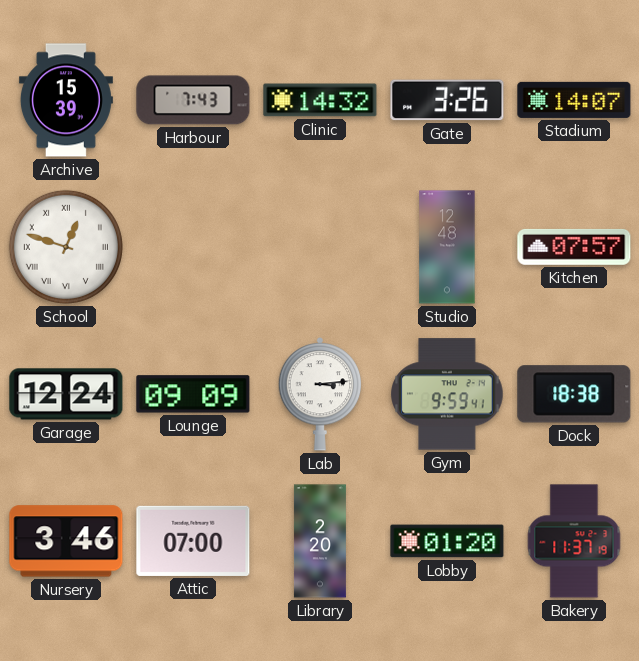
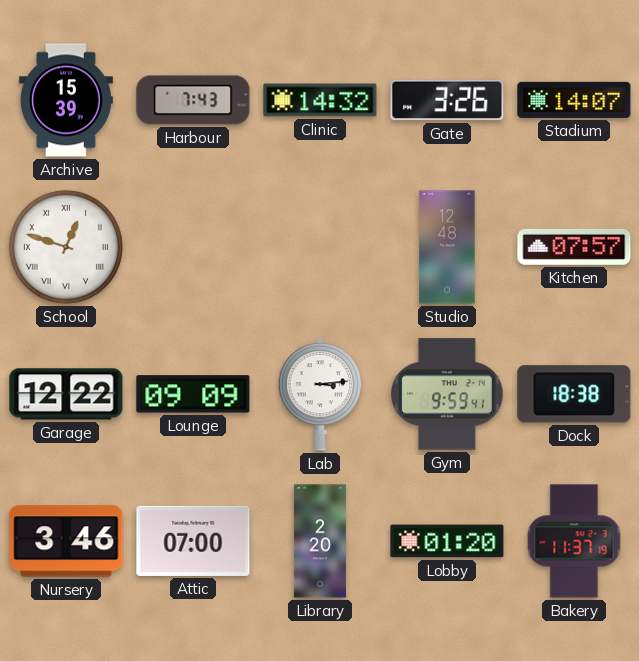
Garage: 12:24 -> 12:22
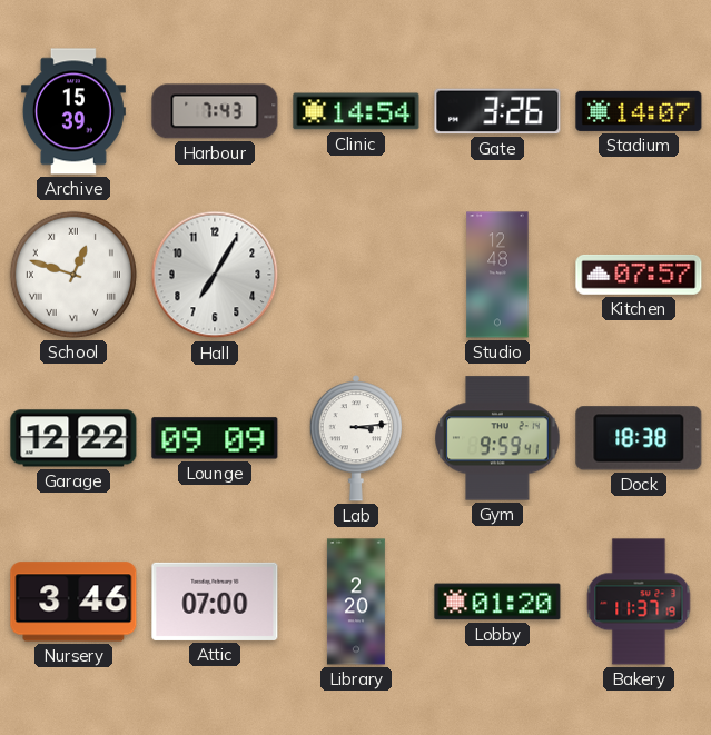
Clinic: 14:32 -> 14:54
Hall: none -> 7:05
